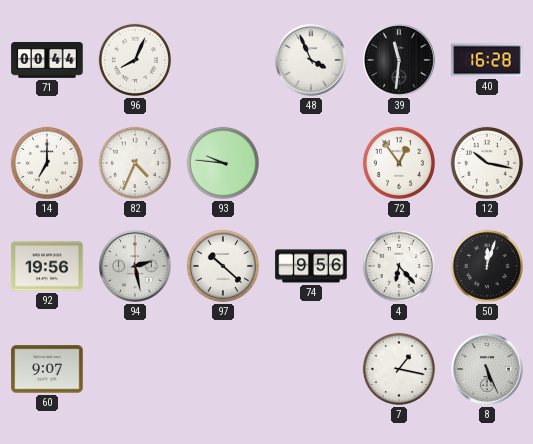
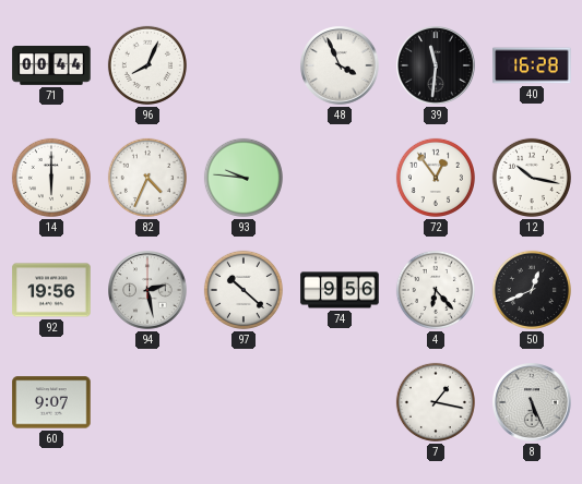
14: 7:00 -> 6:00
50: 12:03 -> 12:41
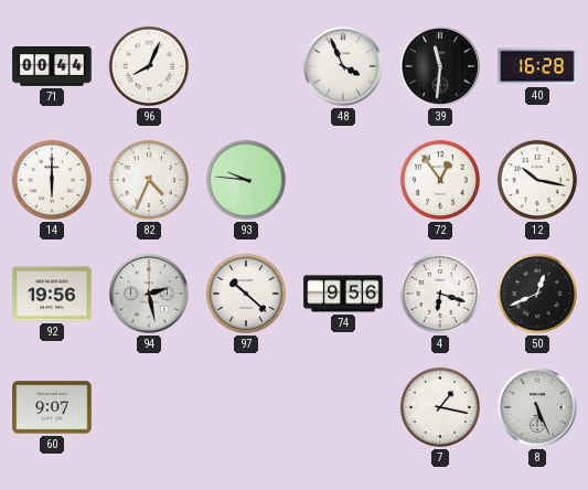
4: 6:23 -> 6:18
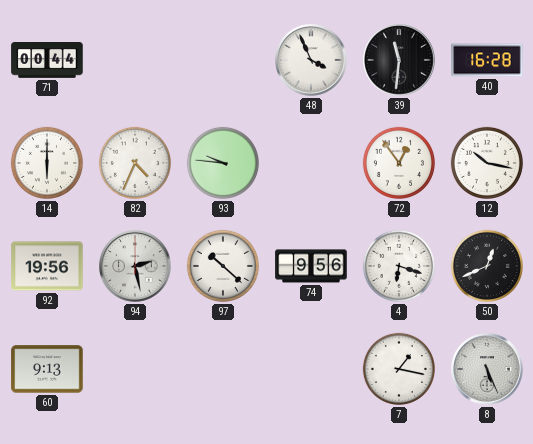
96: 8:04 -> none
60: 9:07 -> 9:13
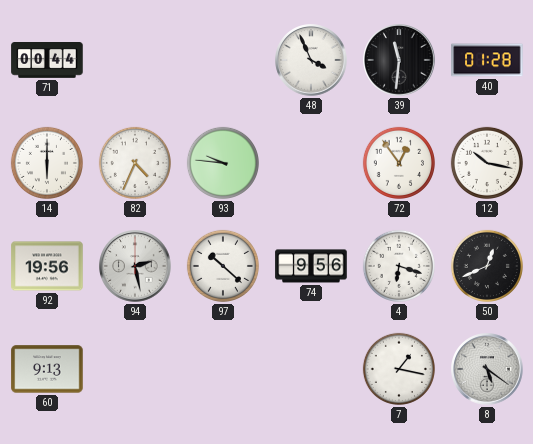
40: 16:28 -> 01:28
8: 5:26 -> 5:21
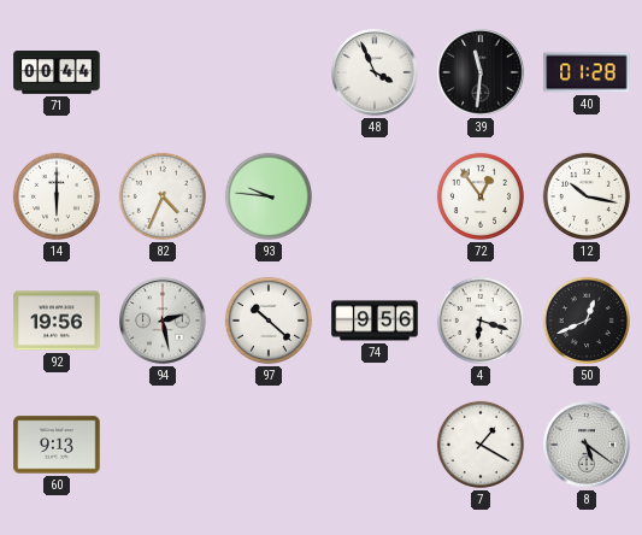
7: 1:17 -> 1:20
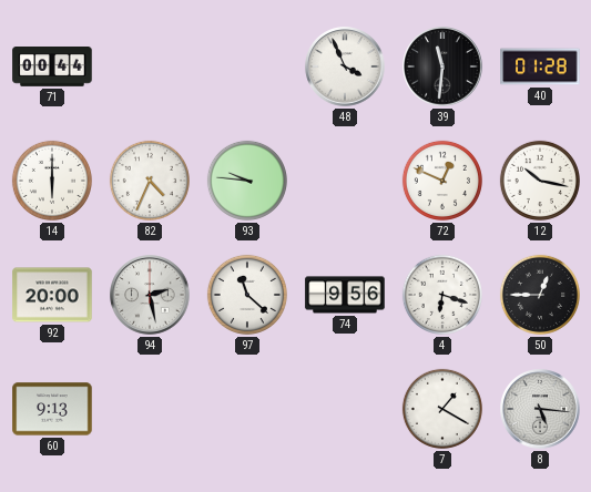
72: 12:54 -> 12:49
92: 19:56 -> 20:00
97: 10:22 -> 11:22
50: 12:41 -> 12:45
8: 5:21 -> 5:16
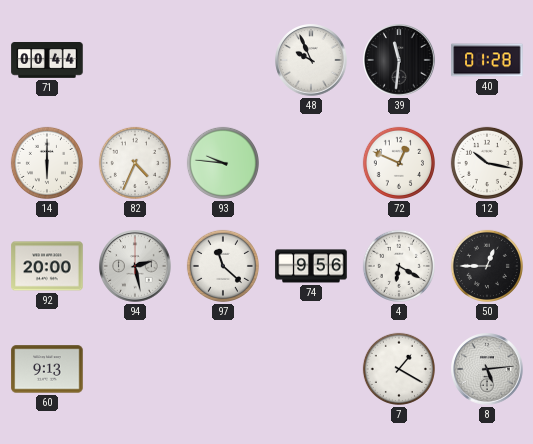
48: 3:56 -> 9:56
4: 6:18 -> 6:20
8: 5:16 -> 5:14
